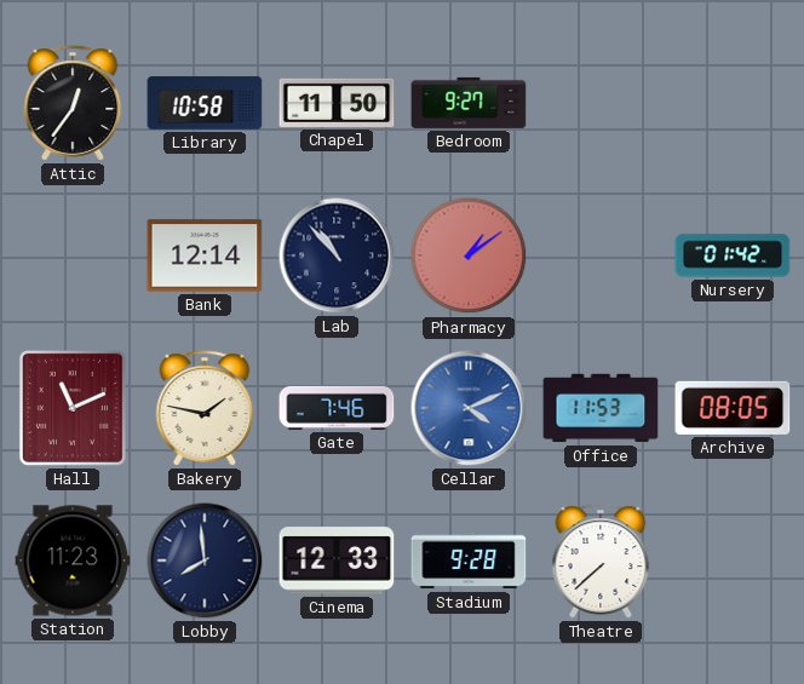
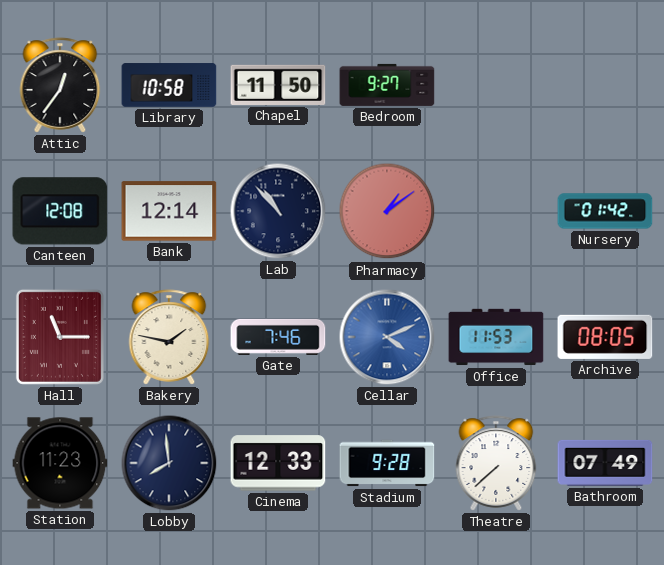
Canteen: none -> 12:08
Hall: 11:11 -> 11:15
Bathroom: none -> 07:49
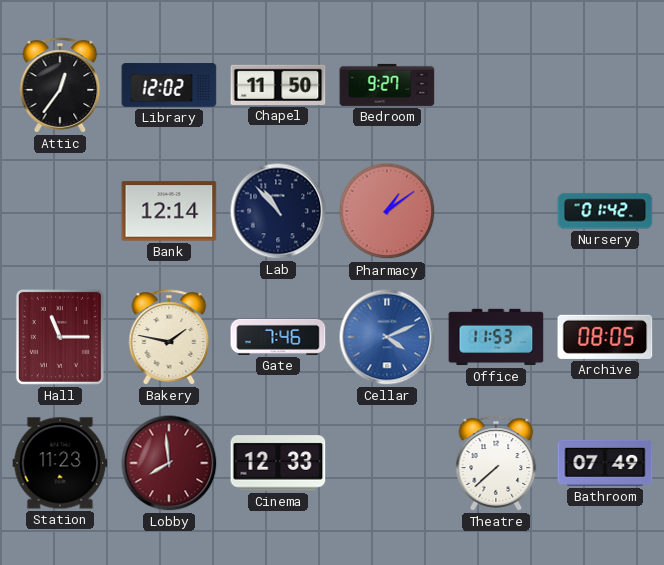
Library: 10:58 -> 12:02
Canteen: 12:08 -> none
Lobby dial: navy -> burgundy
Stadium: 9:28 -> none
